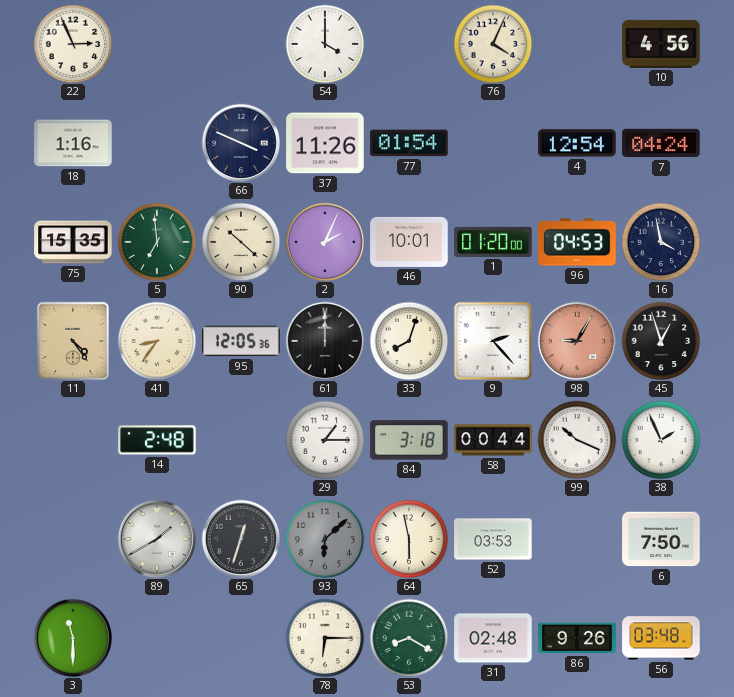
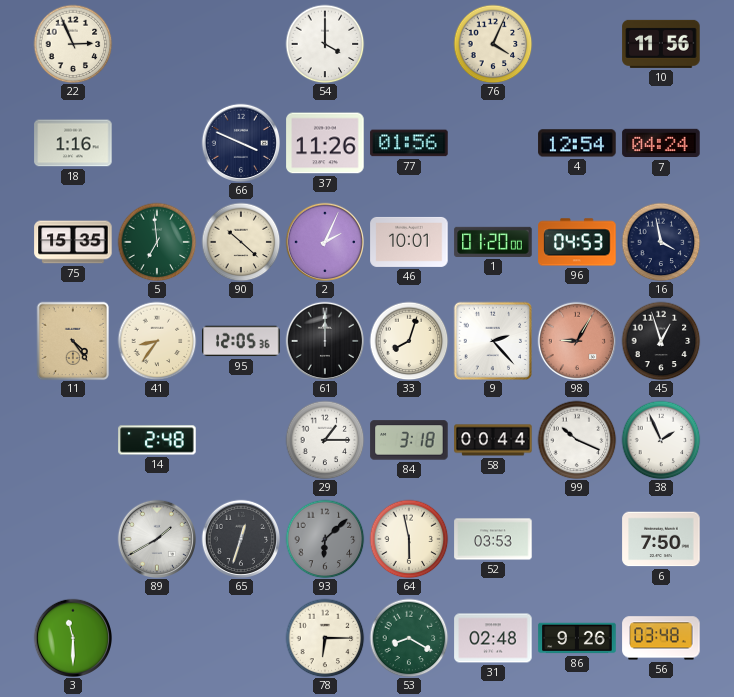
10: 4:56 -> 11:56
77: 01:54 -> 01:56
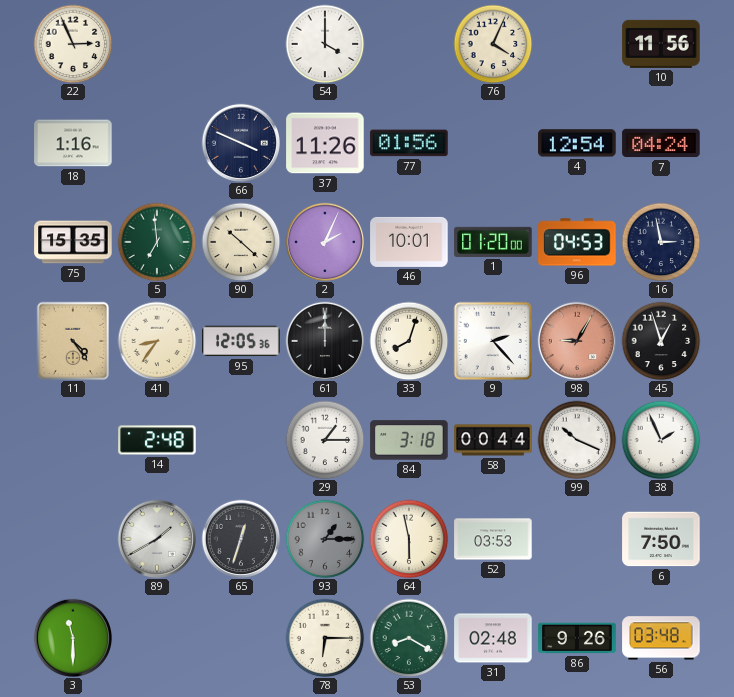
16: 3:58 -> 2:58
93: 6:08 -> 1:15
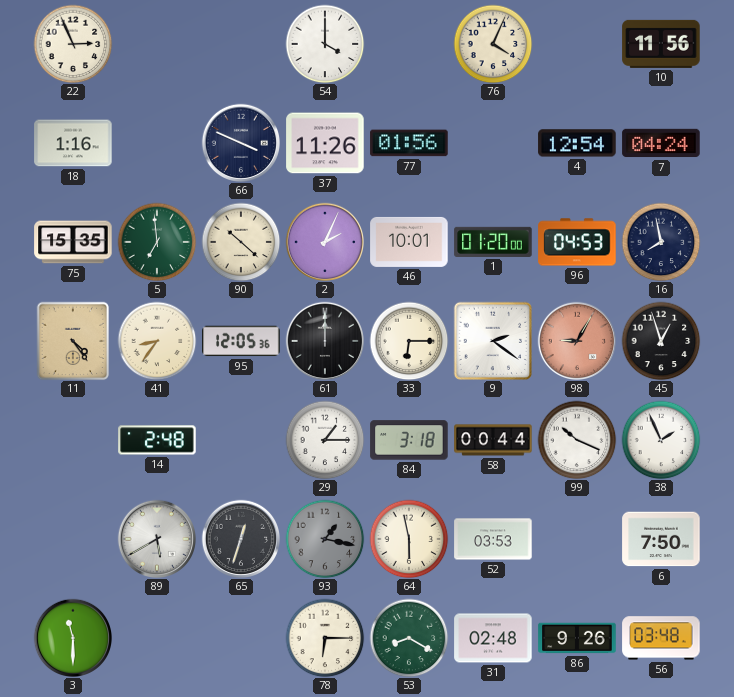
16: 2:58 -> 7:58
33: 8:03 -> 6:15
9: 2:23 -> 2:21
89: 1:40 -> 5:40
93: 1:15 -> 1:17
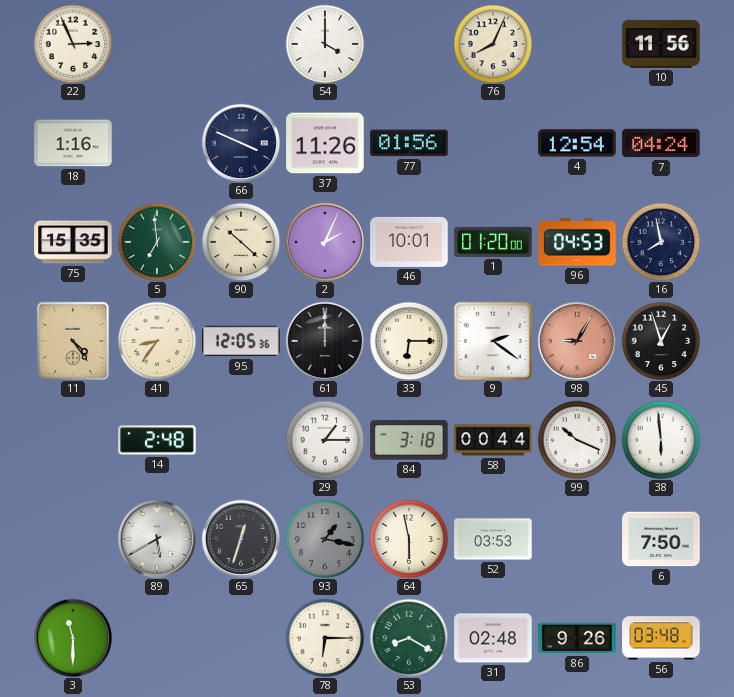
76: 4:04 -> 8:04
38: 1:56 -> 5:59
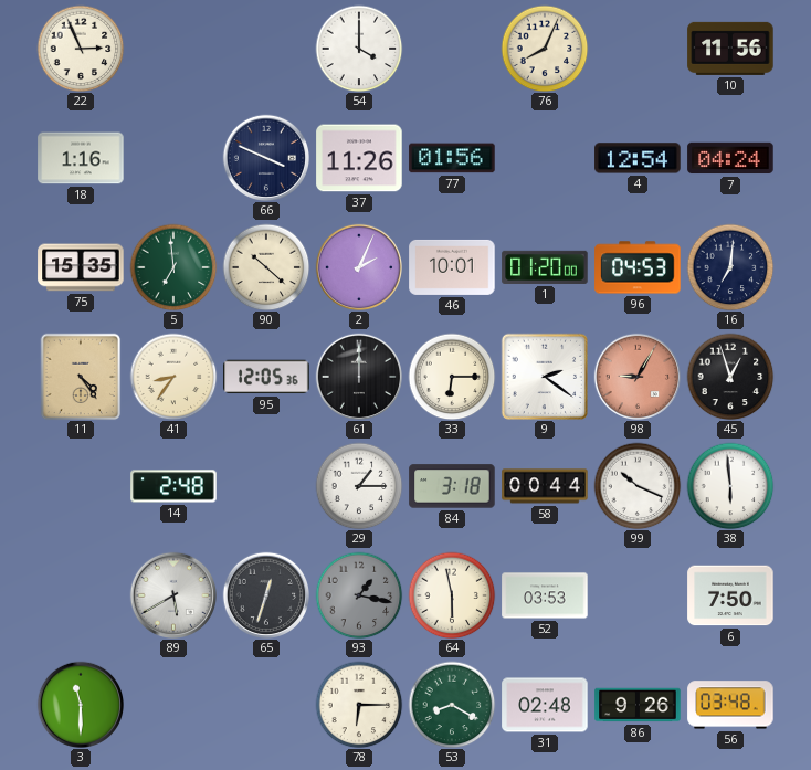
16: 7:58 -> 7:01
